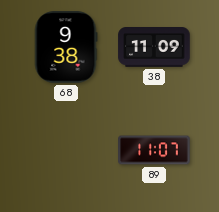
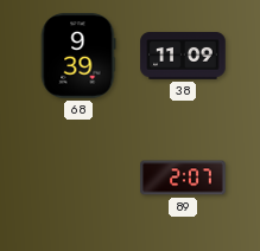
68: 9:38 -> 9:39
89: 11:07 -> 2:07
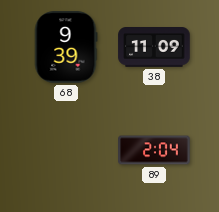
89: 2:07 -> 2:04
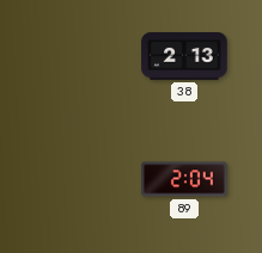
68: 9:39 -> none
38: 11:09 -> 2:13
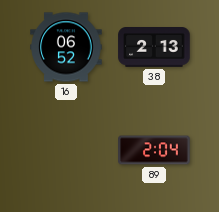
16: none -> 06:52
